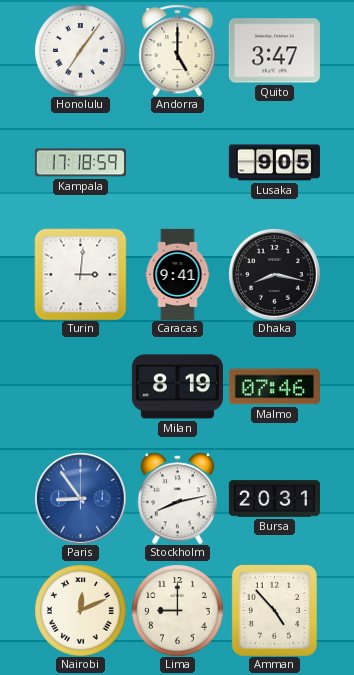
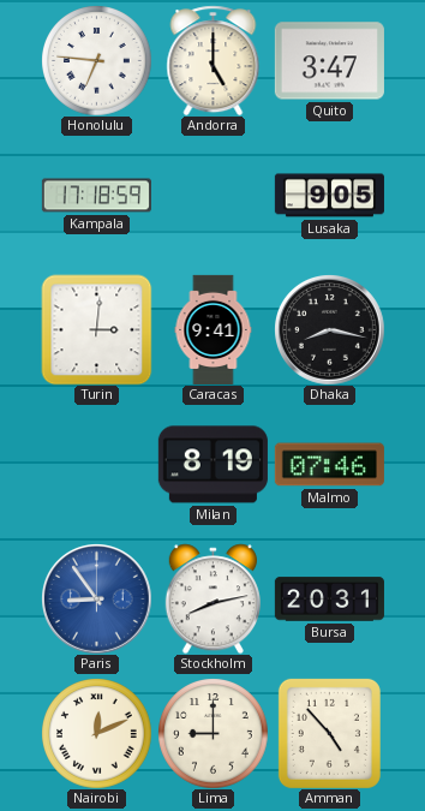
Honolulu: 7:06 -> 6:46
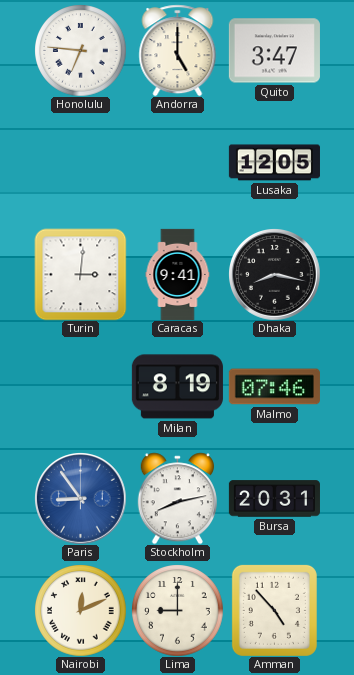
Kampala: 17:18 -> none
Lusaka: 9:05 -> 12:05
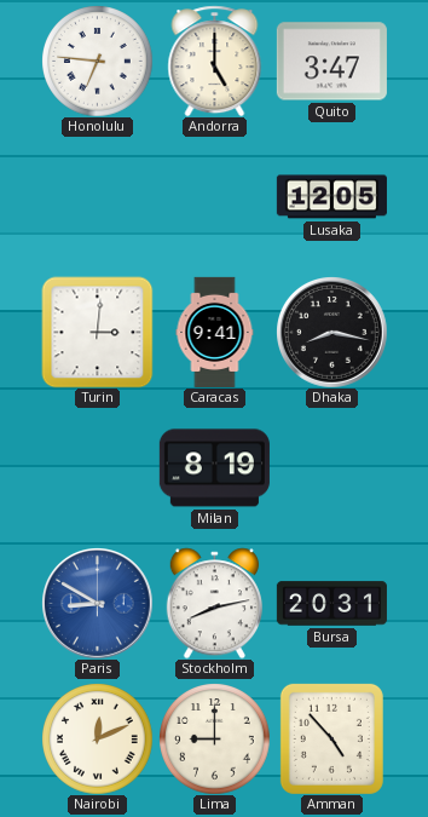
Malmo: 07:46 -> none
Paris: 8:54 -> 8:50
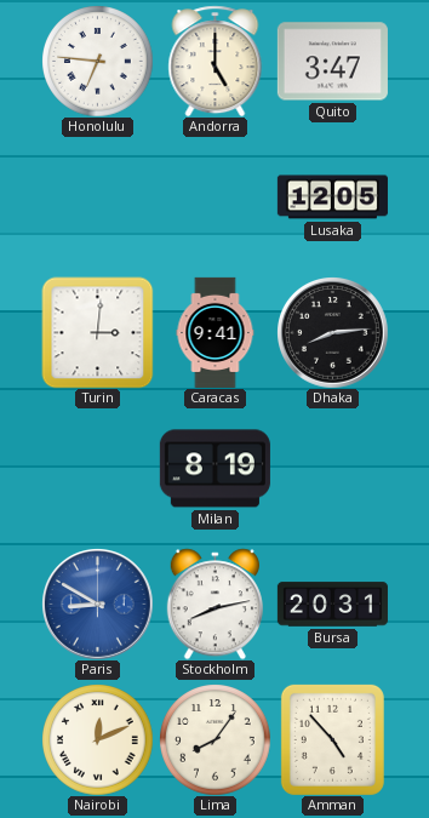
Dhaka: 8:17 -> 8:14
Lima: 9:00 -> 8:06
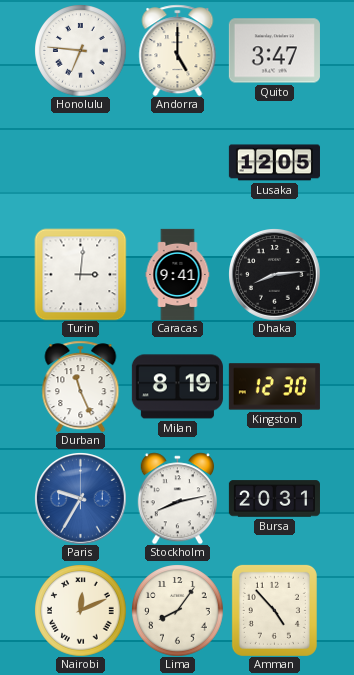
Durban: none -> 11:26
Kingston: none -> 12:30
Paris: 8:50 -> 9:35
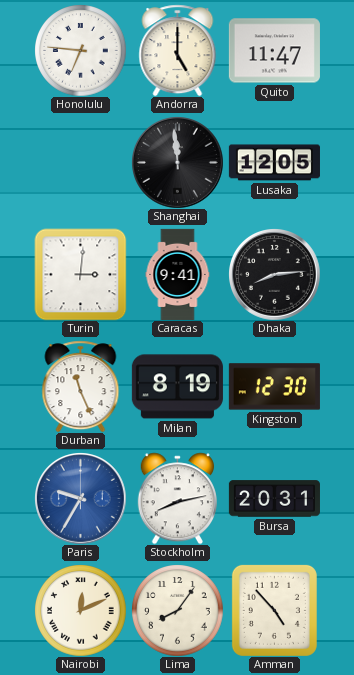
Quito: 3:47 -> 11:47
Shanghai: none -> 11:59
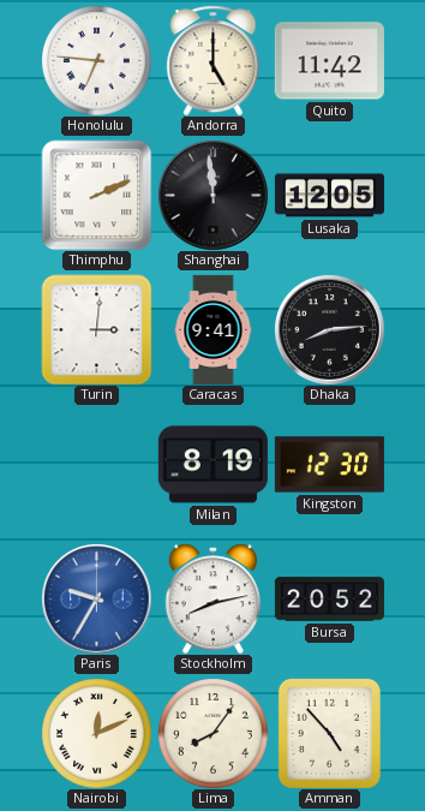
Quito: 11:47 -> 11:42
Thimphu: none -> 2:11
Durban: 11:26 -> none
Bursa: 20:31 -> 20:52
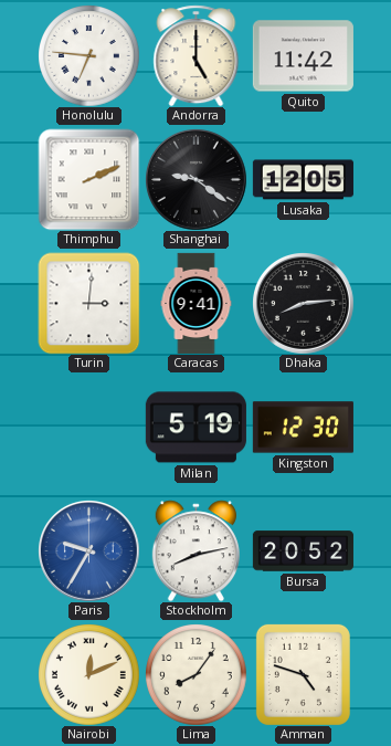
Shanghai: 11:59 -> 9:21
Milan: 8:19 -> 5:19
Amman: 4:53 -> 4:48
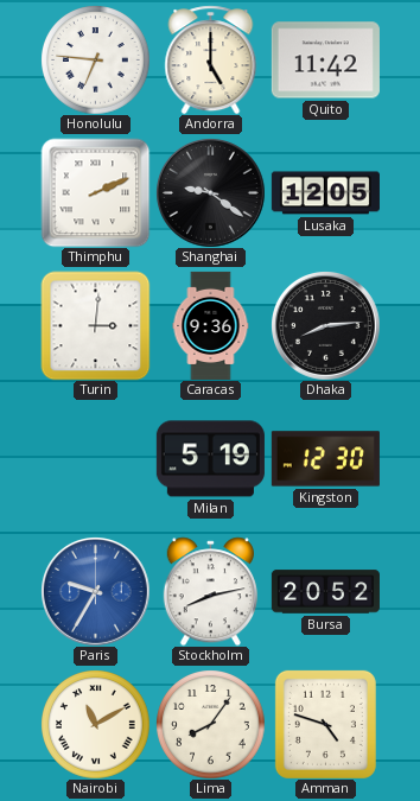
Caracas: 9:41 -> 9:36
Nairobi: 12:11 -> 11:10
